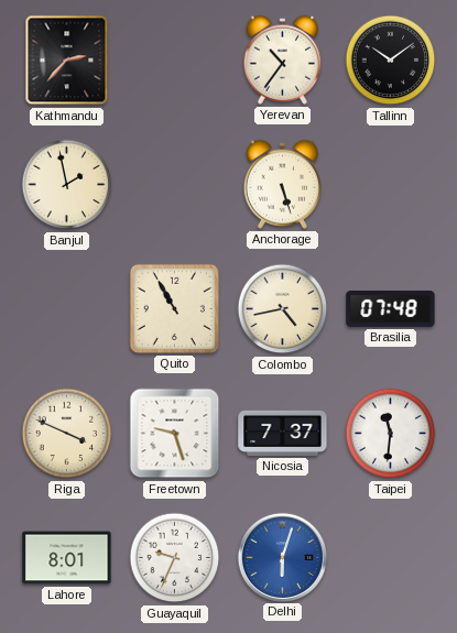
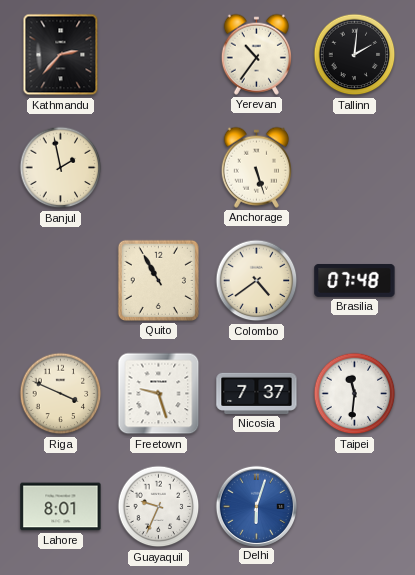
Tallinn: 10:09 -> 2:01
Colombo: 4:43 -> 4:39
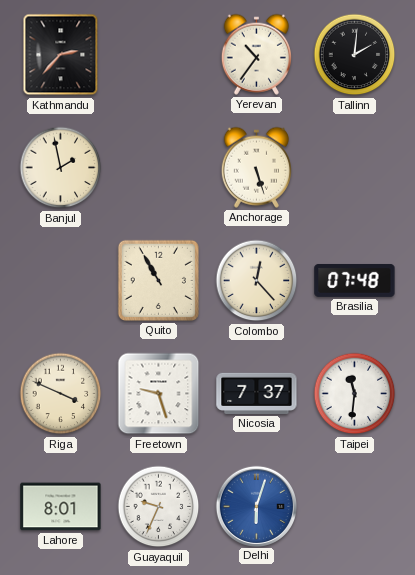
Colombo: 4:39 -> 12:23
